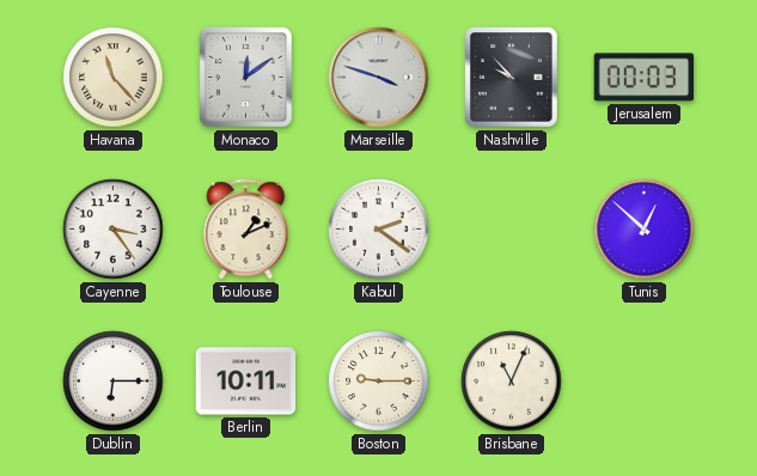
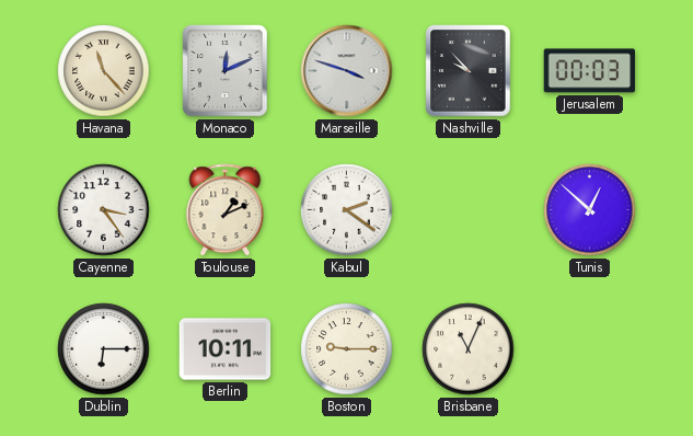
Monaco: 12:09 -> 12:11
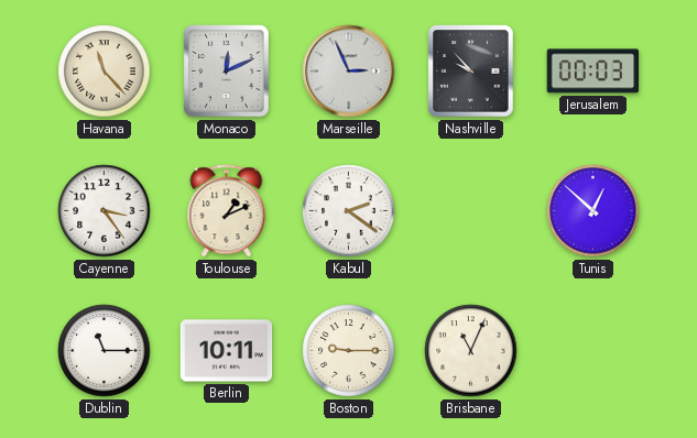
Marseille: 3:48 -> 2:56
Dublin: 6:15 -> 11:15
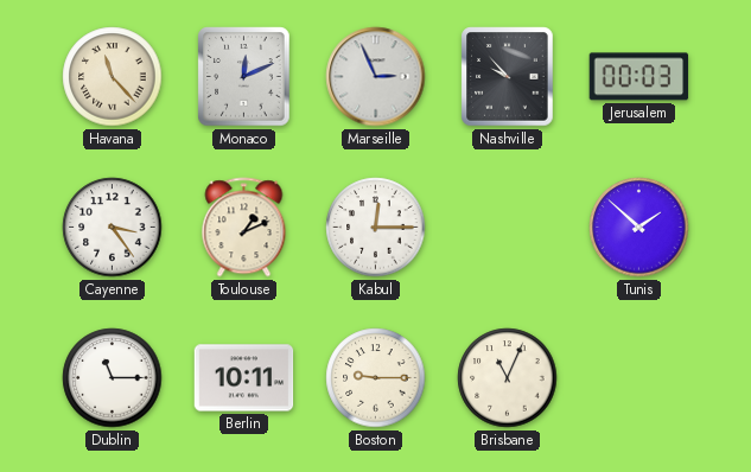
Kabul: 2:21 -> 12:15
Tunis: 12:52 -> 1:52
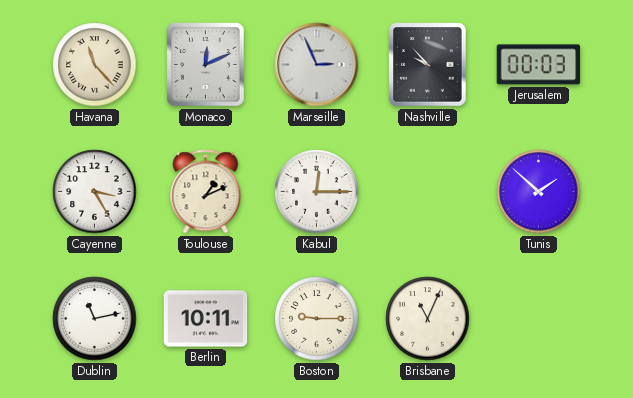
Cayenne: 3:24 -> 3:25
Dublin: 11:15 -> 11:13
